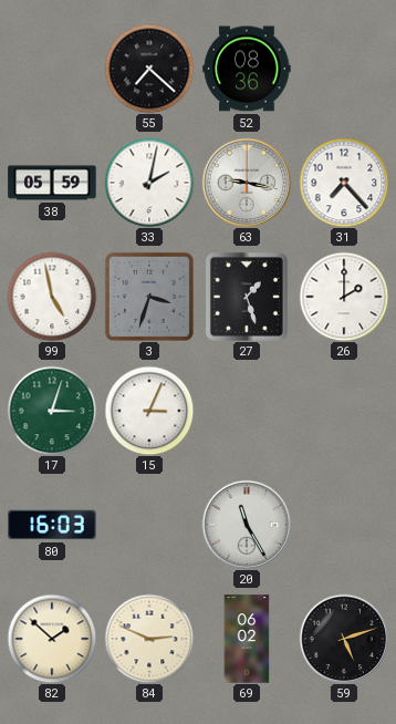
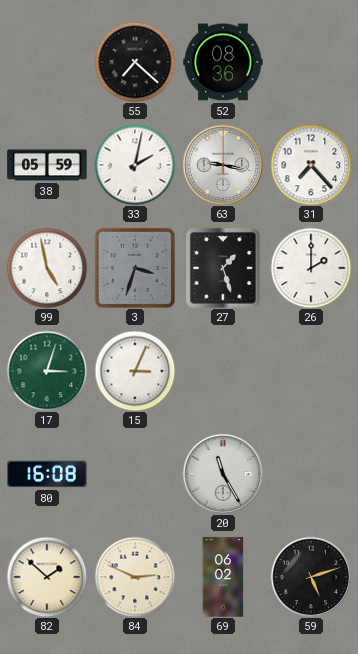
80: 16:03 -> 16:08
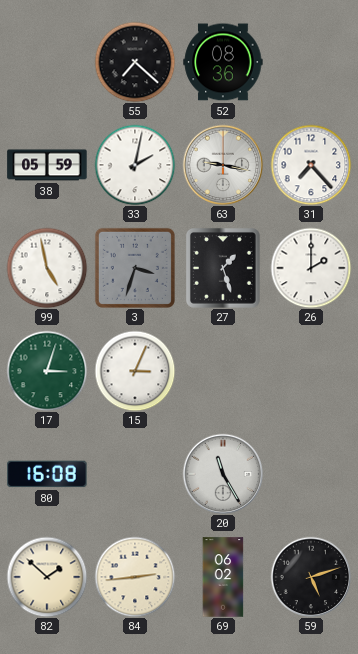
84: 2:49 -> 2:44
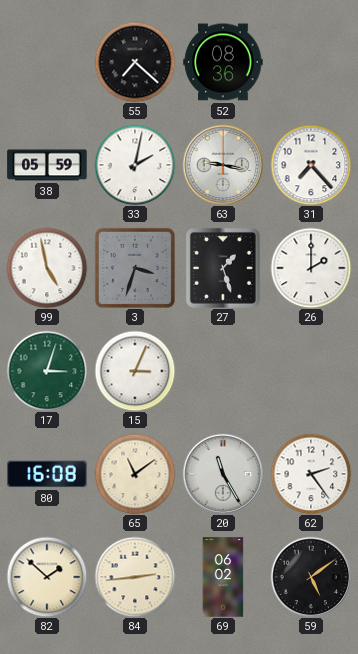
65: none -> 11:09
62: none -> 2:24
59: 5:12 -> 5:09
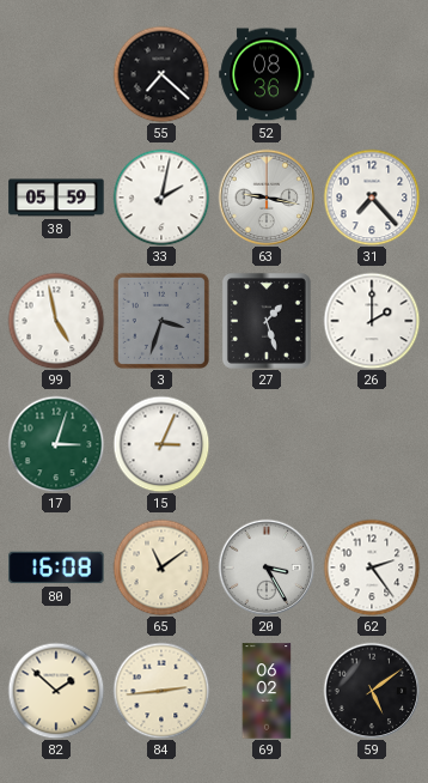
20: 11:25 -> 3:25
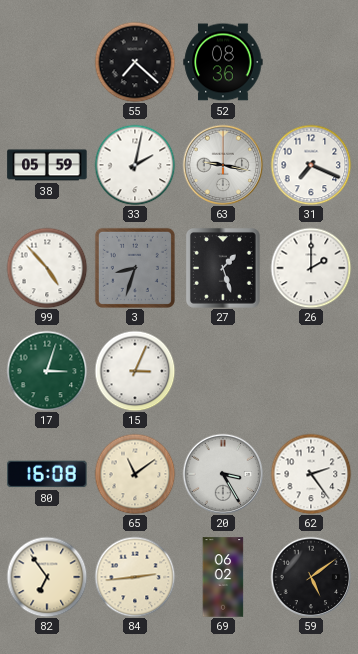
31: 7:23 -> 7:19
99: 4:58 -> 4:53
3: 3:33 -> 8:33
82: 1:52 -> 6:54
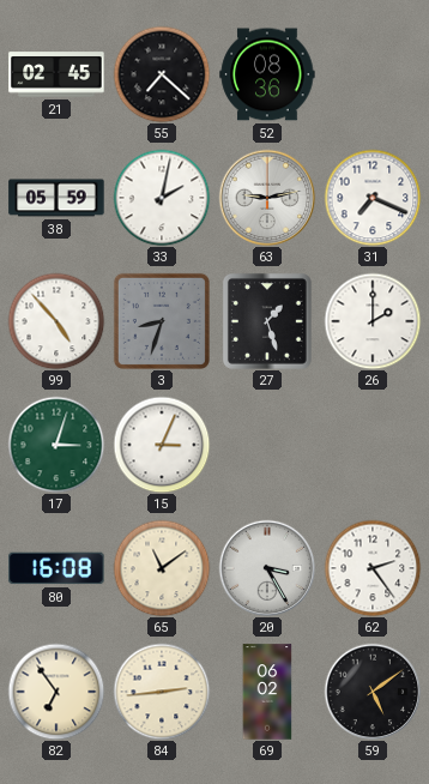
21: none -> 02:45
63: 9:17 -> 9:13
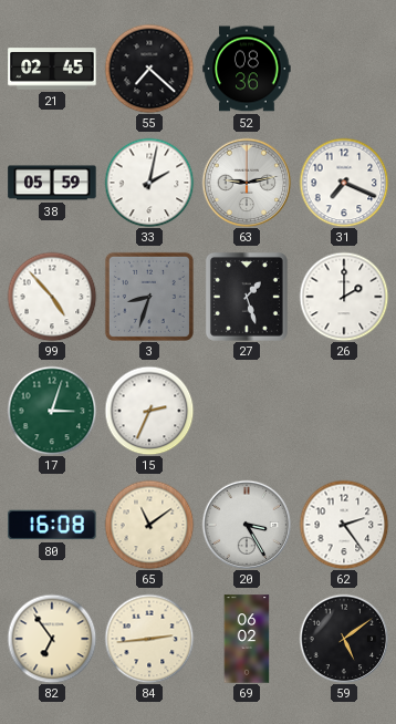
15: 3:04 -> 2:34
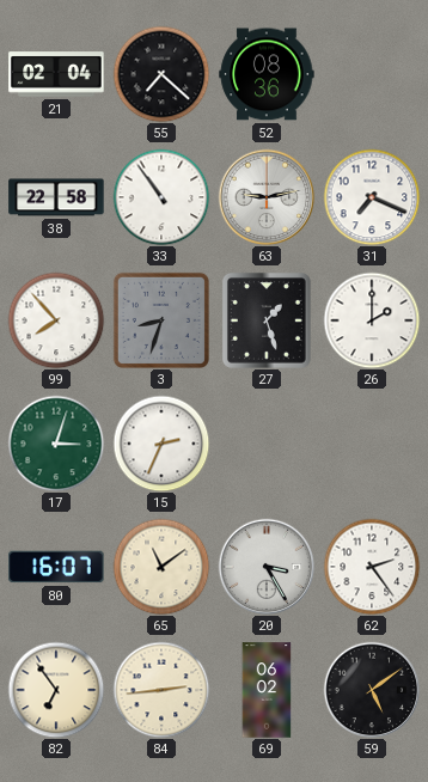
21: 02:45 -> 02:04
38: 05:59 -> 22:58
33: 2:02 -> 10:54
99: 4:53 -> 7:53
80: 16:08 -> 16:07
